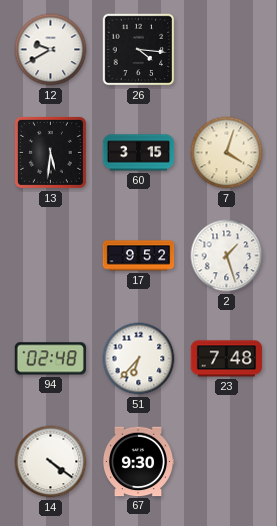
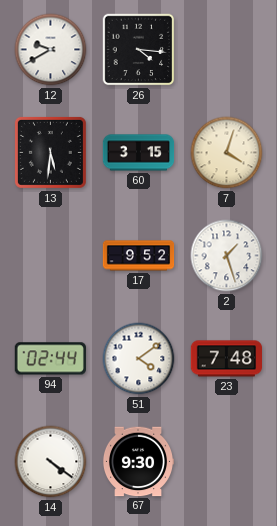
94: 02:48 -> 02:44
51: 6:37 -> 4:09
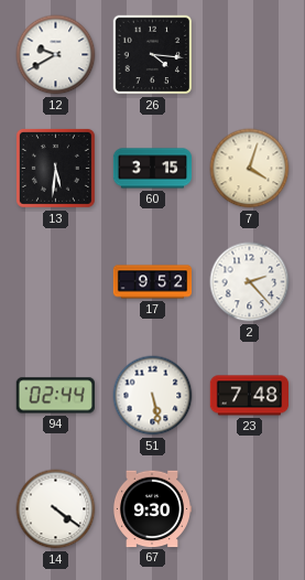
2: 1:27 -> 2:23
51: 4:09 -> 5:28
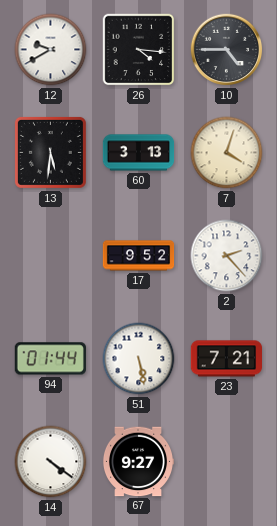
10: none -> 4:45
60: 3:15 -> 3:13
94: 02:44 -> 01:44
23: 7:48 -> 7:21
67: 9:30 -> 9:27
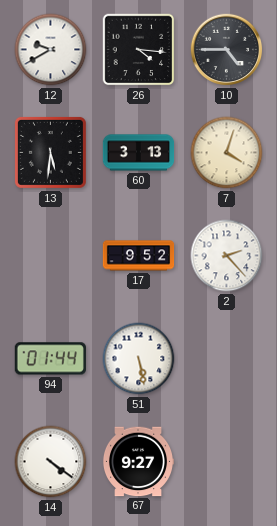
23: 7:21 -> none
